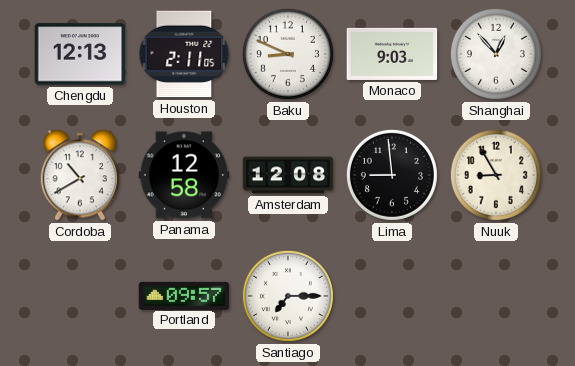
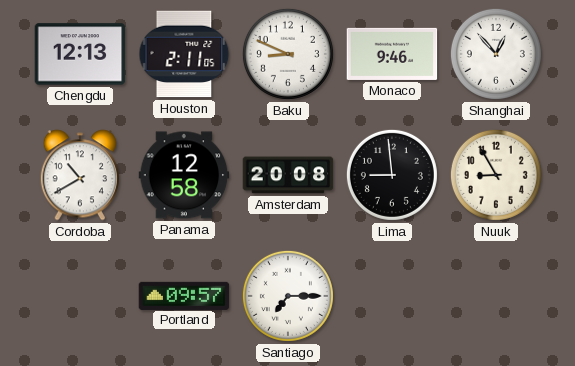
Monaco: 9:03 -> 9:46
Amsterdam: 12:08 -> 20:08
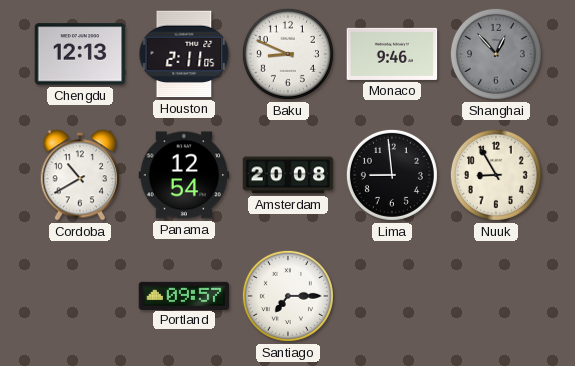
Shanghai dial: white -> grey
Panama: 12:58 -> 12:54
